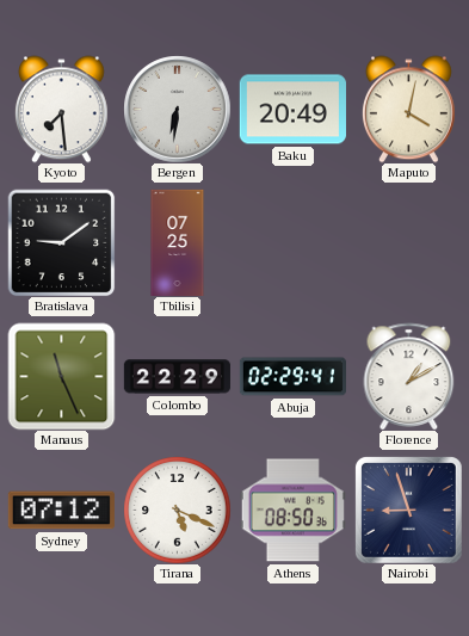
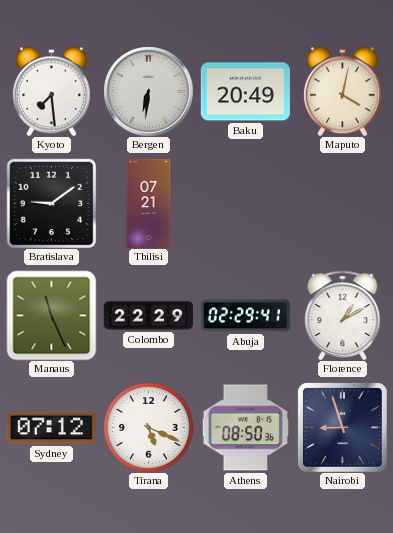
Tbilisi: 07:25 -> 07:21
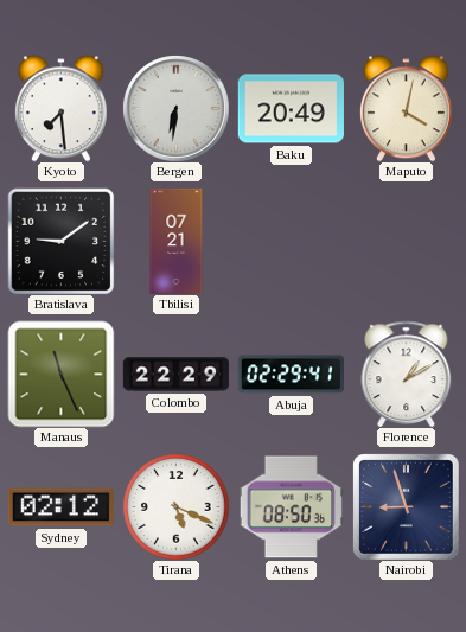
Sydney: 07:12 -> 02:12
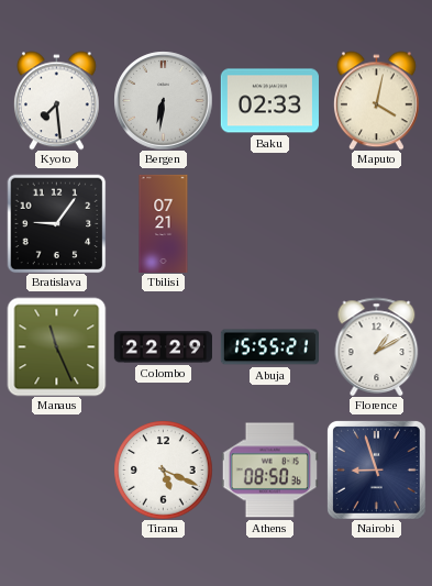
Baku: 20:49 -> 02:33
Bratislava: 9:09 -> 9:06
Abuja: 02:29 -> 15:55
Sydney: 02:12 -> none
